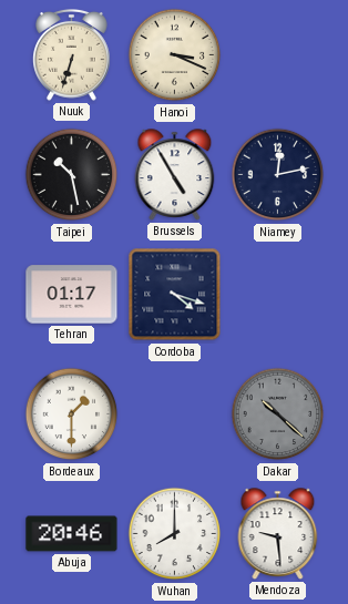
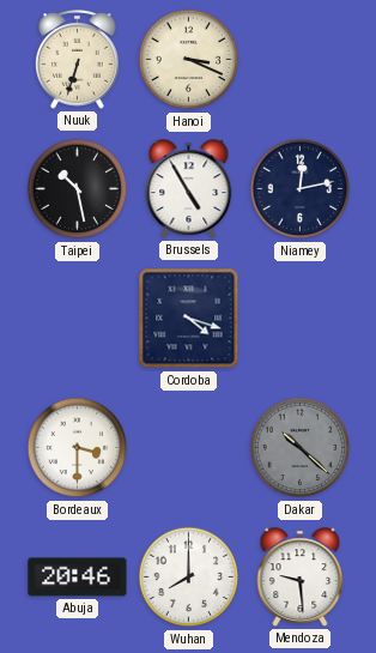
Tehran: 01:17 -> none
Bordeaux: 1:30 -> 3:30
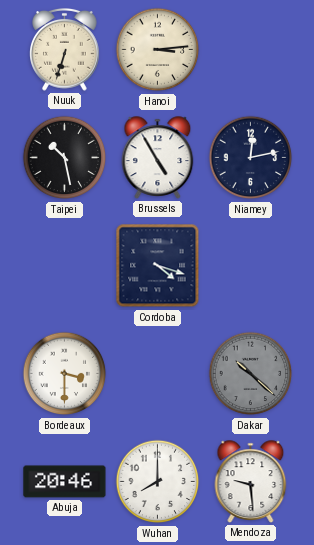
Hanoi: 3:19 -> 3:14
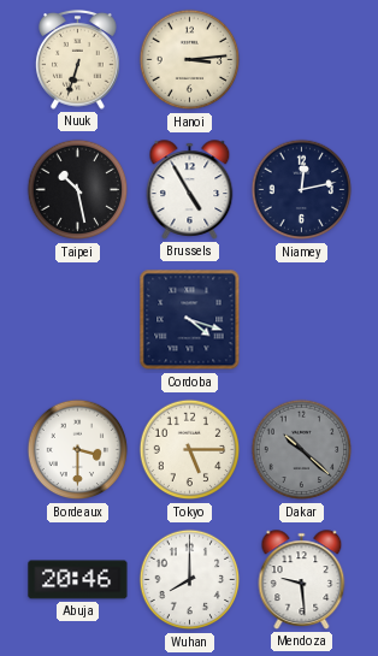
Tokyo: none -> 5:15
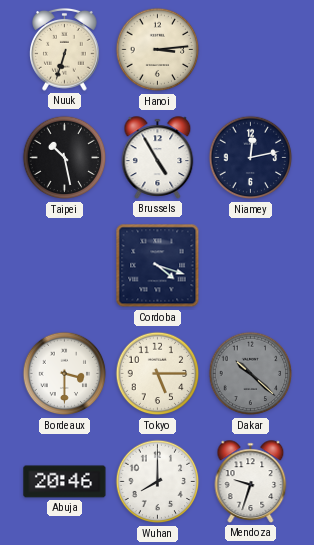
Mendoza: 9:29 -> 9:33
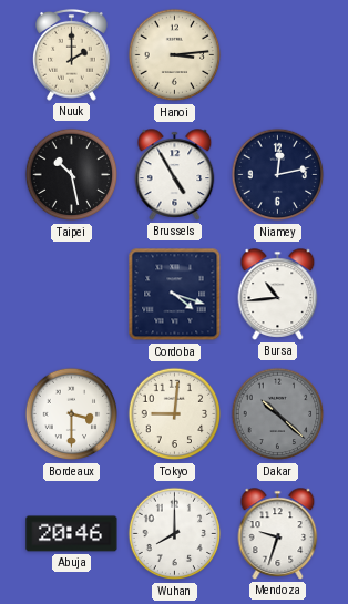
Nuuk: 6:33 -> 2:00
Bursa: none -> 10:44
Tokyo: 5:15 -> 9:01
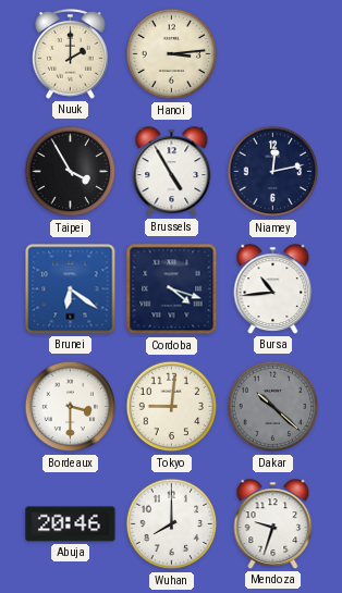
Taipei: 10:28 -> 3:55
Brunei: none -> 6:21
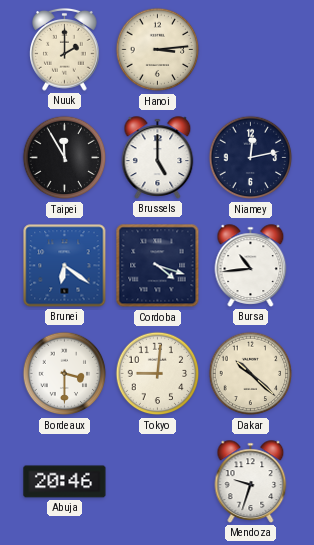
Taipei: 3:55 -> 11:55
Brussels: 4:55 -> 5:00
Dakar dial: grey -> cream
Wuhan: 8:00 -> none
